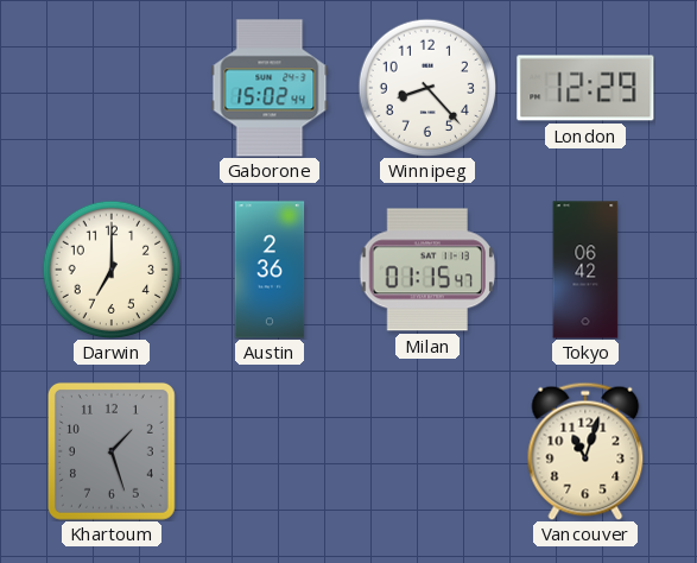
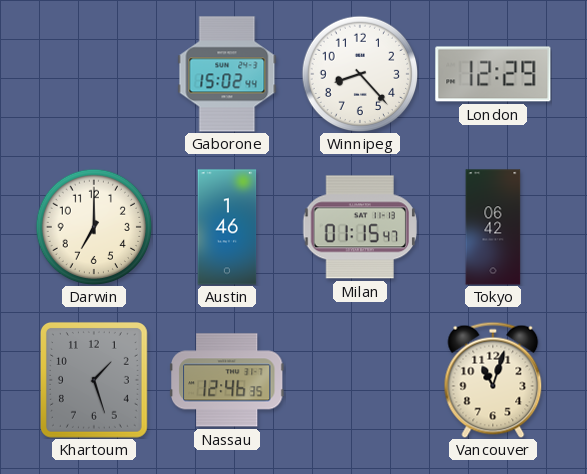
Austin: 2:36 -> 1:46
Nassau: none -> 12:46
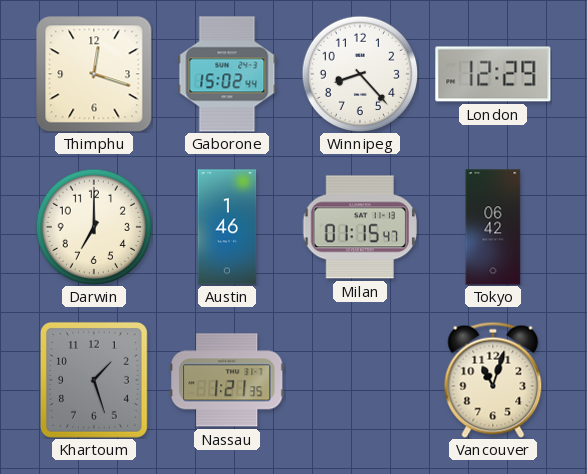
Thimphu: none -> 12:18
Nassau: 12:46 -> 1:21
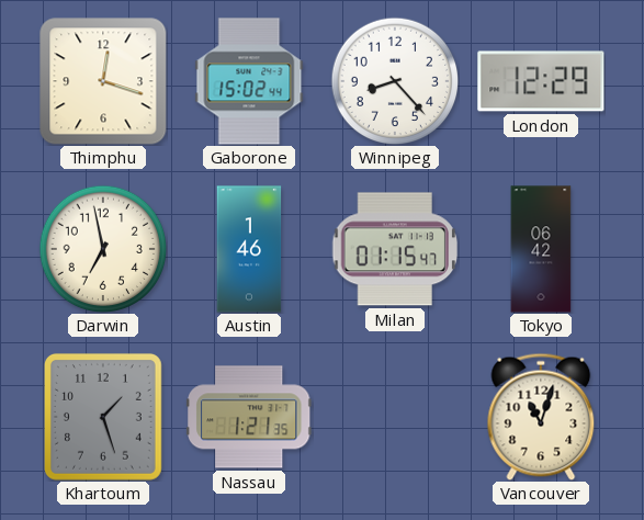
Darwin: 7:00 -> 6:58
